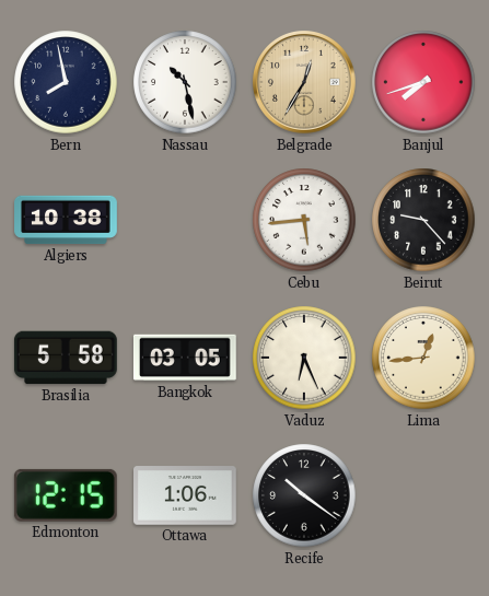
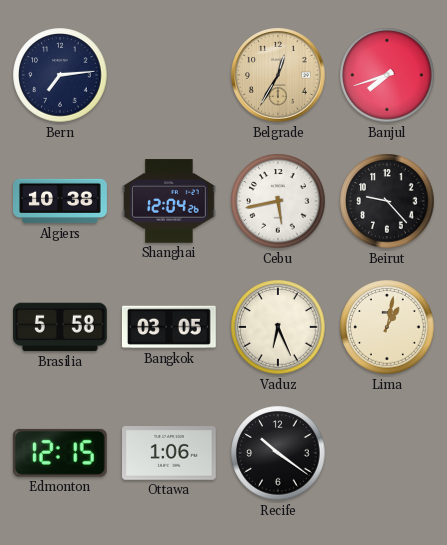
Bern: 7:58 -> 7:14
Nassau: 10:28 -> none
Shanghai: none -> 12:04
Cebu: 5:44 -> 5:43
Lima: 12:44 -> 1:02
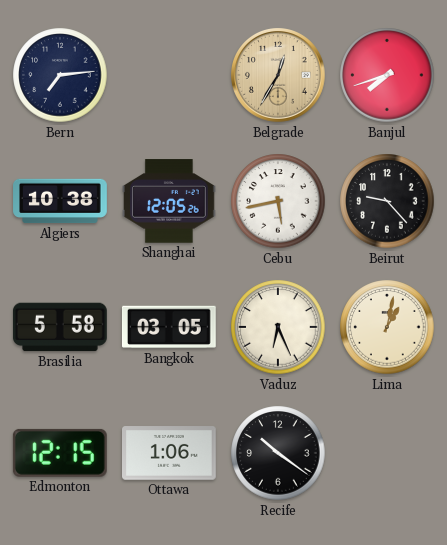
Shanghai: 12:04 -> 12:05
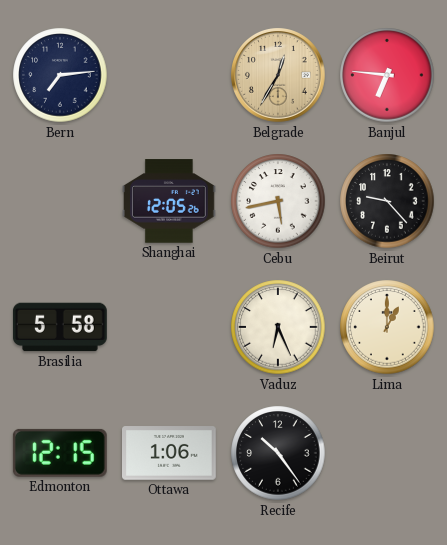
Banjul: 7:42 -> 6:46
Algiers: 10:38 -> none
Bangkok: 03:05 -> none
Lima: 1:02 -> 1:00
Recife: 10:21 -> 10:24
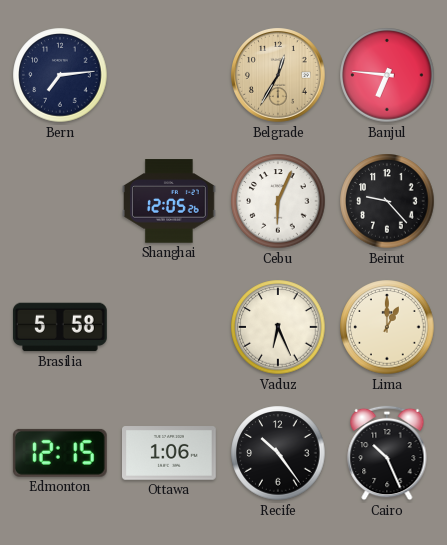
Cebu: 5:43 -> 6:04
Cairo: none -> 10:26
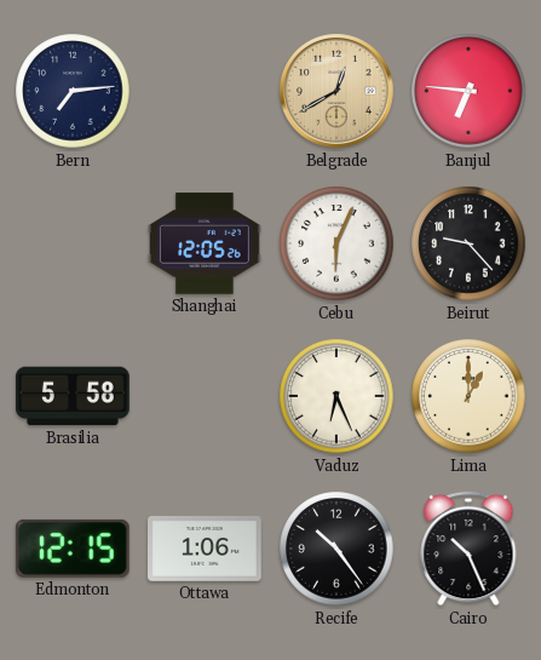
Belgrade: 12:35 -> 12:40
